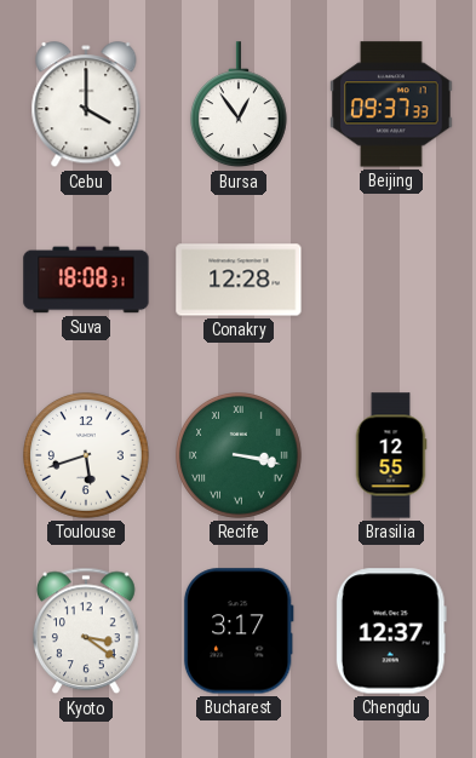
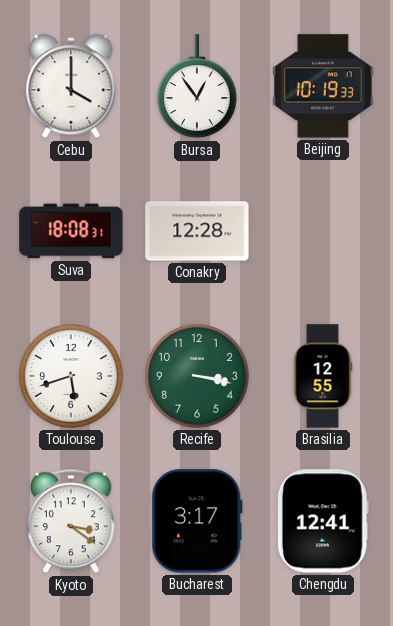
Beijing: 09:37 -> 10:19
Recife numerals: Roman -> Arabic
Chengdu: 12:37 -> 12:41
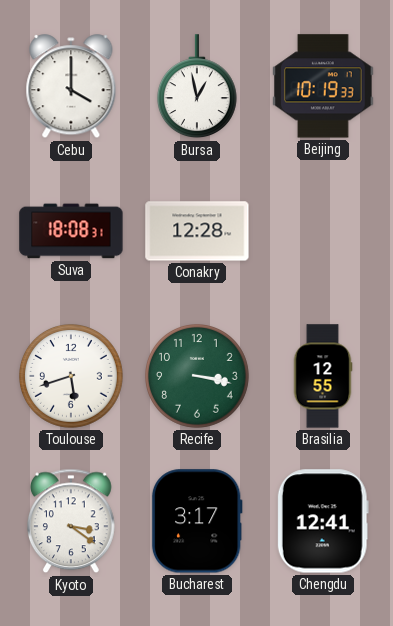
Bursa: 12:54 -> 12:58
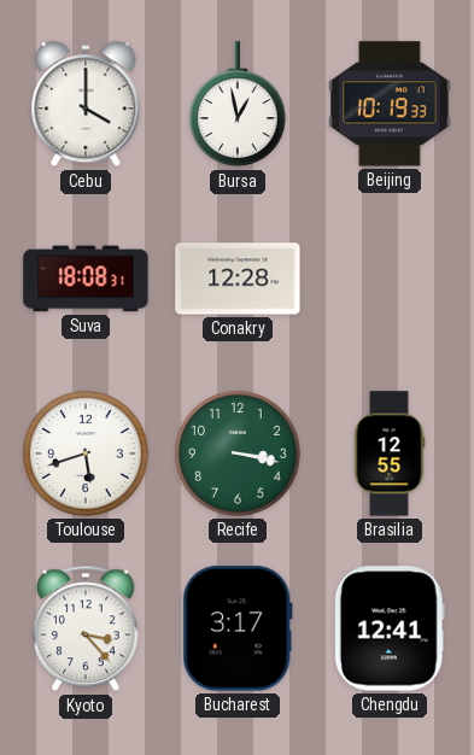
Kyoto: 3:21 -> 3:23
